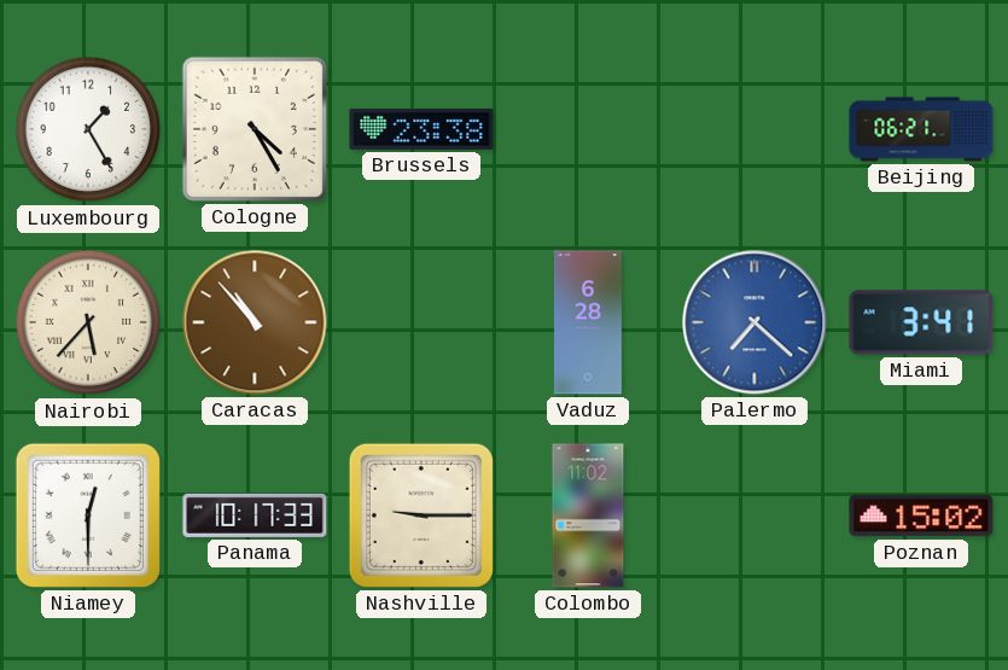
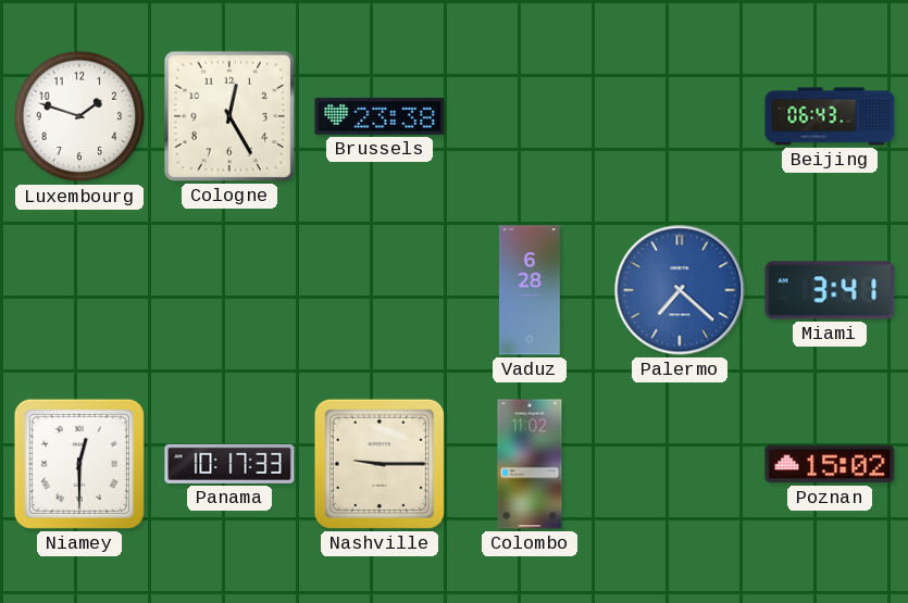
Luxembourg: 1:25 -> 1:48
Cologne: 4:25 -> 12:25
Beijing: 06:21 -> 06:43
Nairobi: 5:37 -> none
Caracas: 10:53 -> none
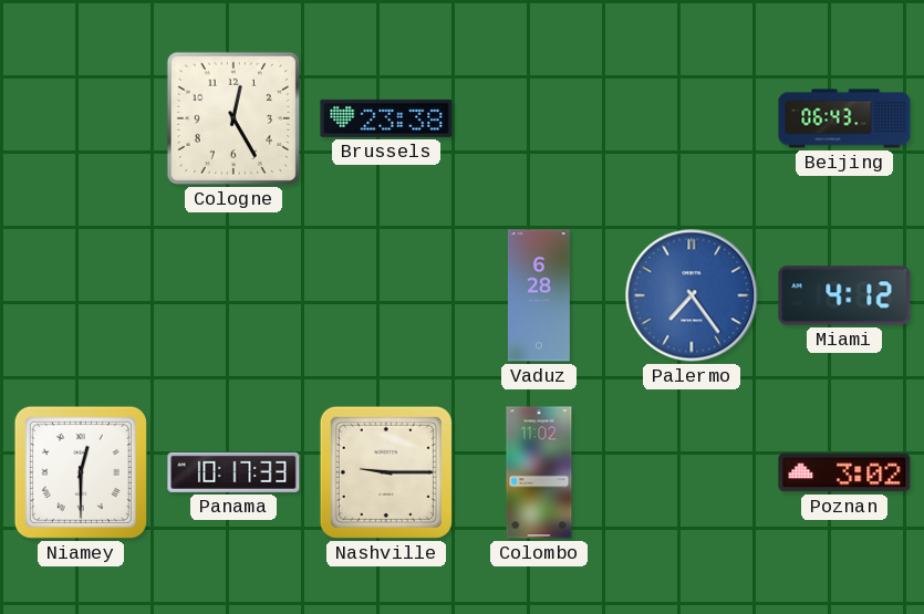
Luxembourg: 1:48 -> none
Palermo: 7:22 -> 7:24
Miami: 3:41 -> 4:12
Poznan: 15:02 -> 3:02
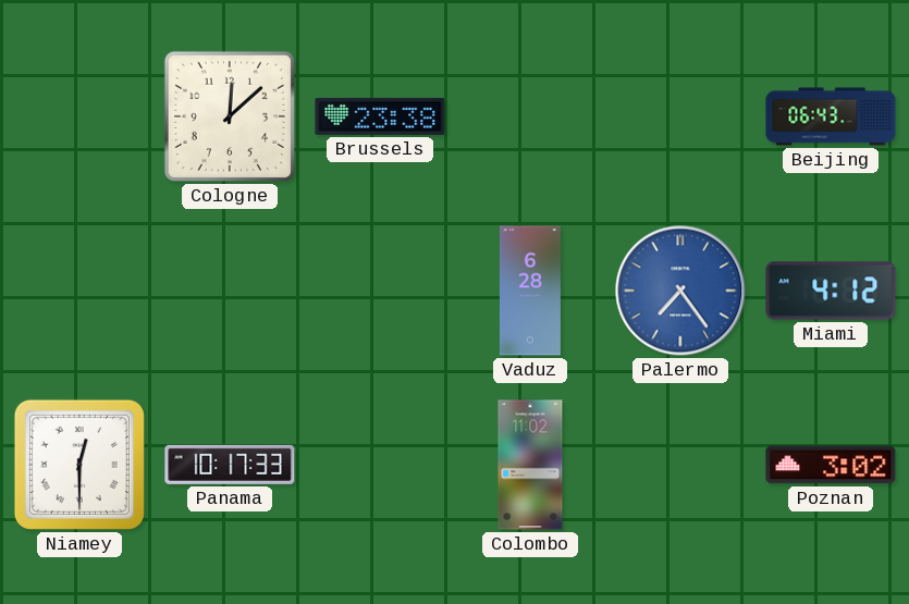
Cologne: 12:25 -> 12:08
Nashville: 9:15 -> none
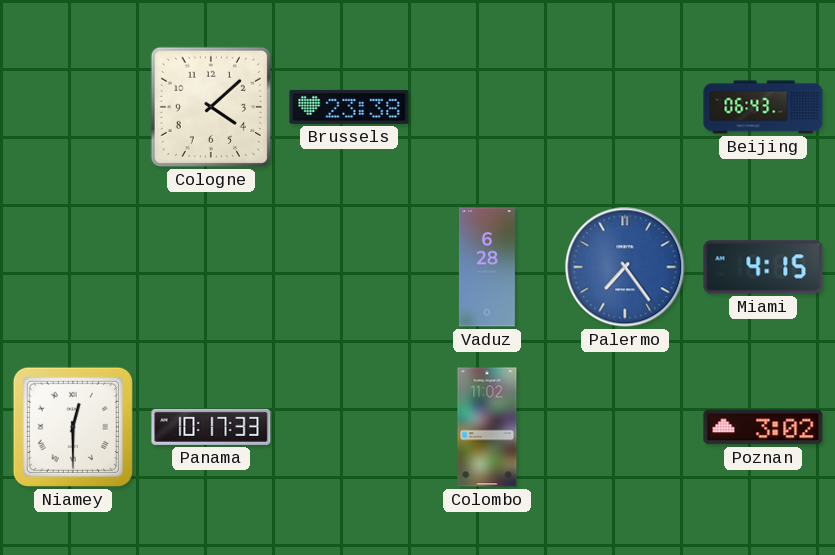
Cologne: 12:08 -> 4:08
Miami: 4:12 -> 4:15
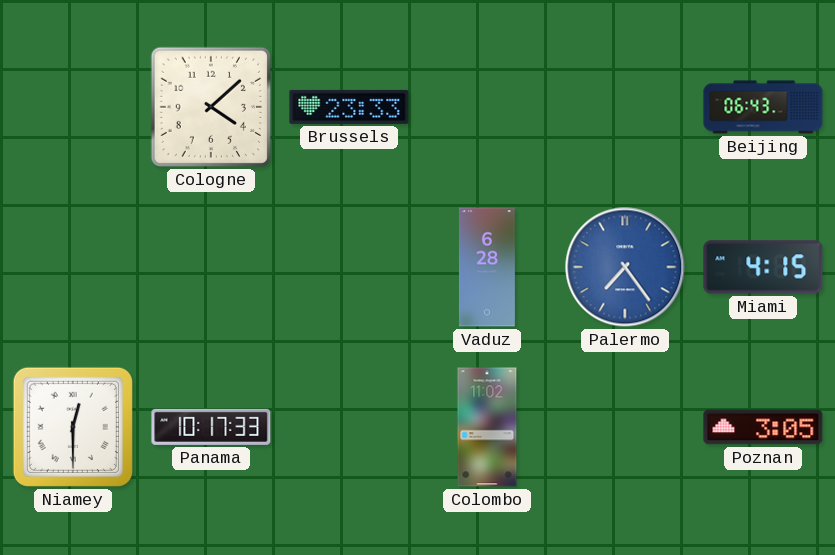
Brussels: 23:38 -> 23:33
Poznan: 3:02 -> 3:05
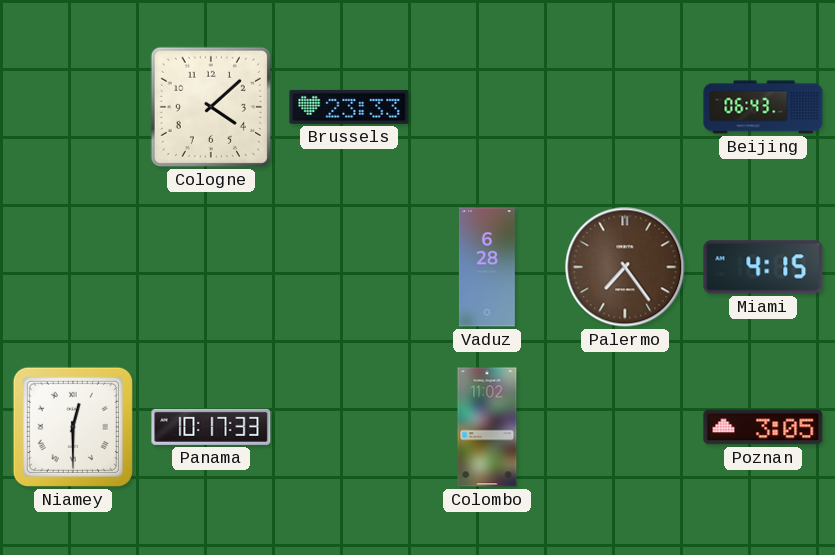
Palermo dial: blue -> brown
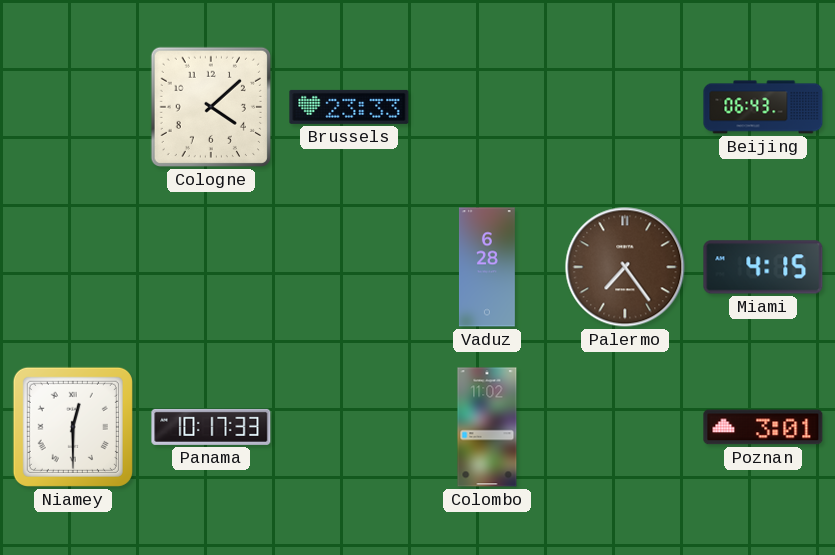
Poznan: 3:05 -> 3:01
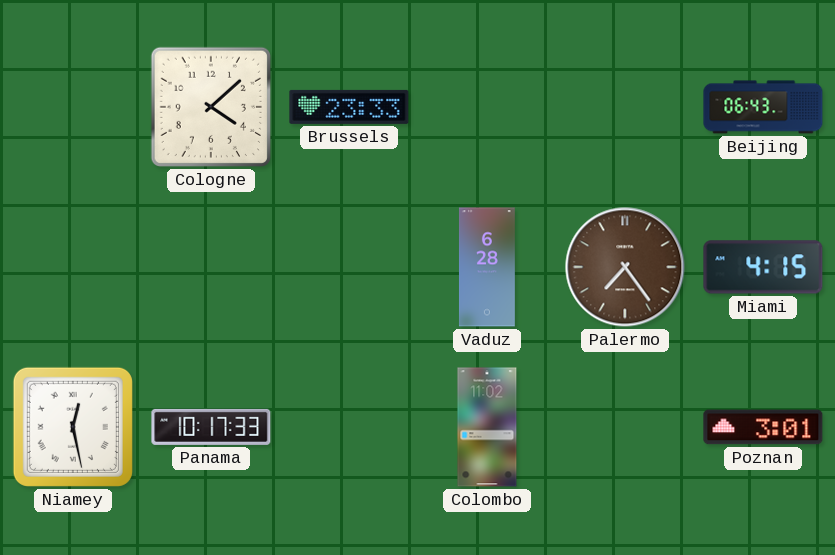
Niamey: 12:30 -> 12:28
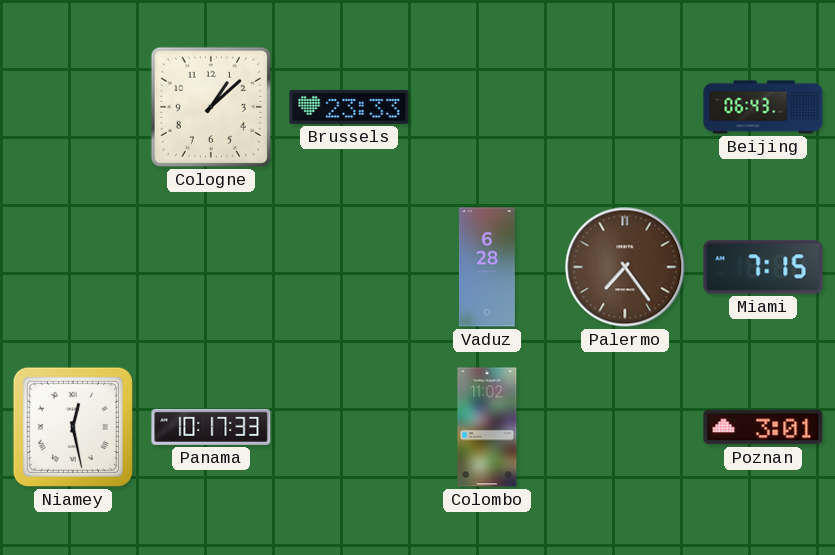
Cologne: 4:08 -> 1:08
Miami: 4:15 -> 7:15
